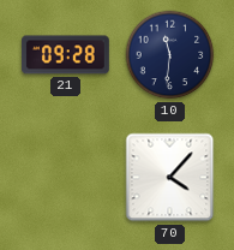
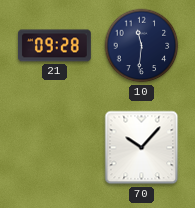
70: 4:07 -> 10:07
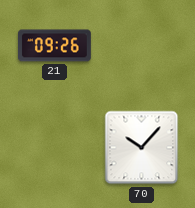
21: 09:28 -> 09:26
10: 11:31 -> none
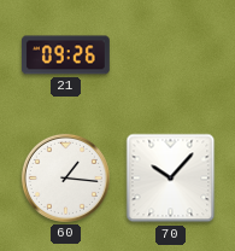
60: none -> 1:16
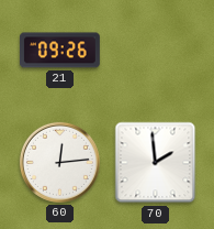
60: 1:16 -> 12:14
70: 10:07 -> 1:59
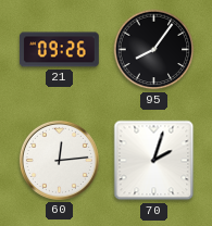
95: none -> 8:06
70: 1:59 -> 2:03
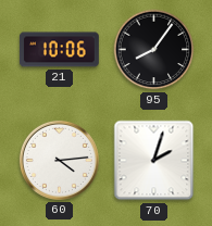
21: 09:26 -> 10:06
60: 12:14 -> 4:14
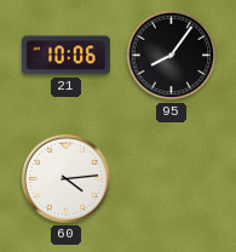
70: 2:03 -> none
